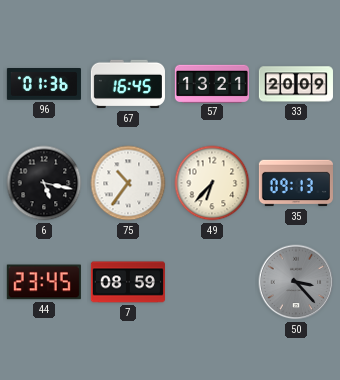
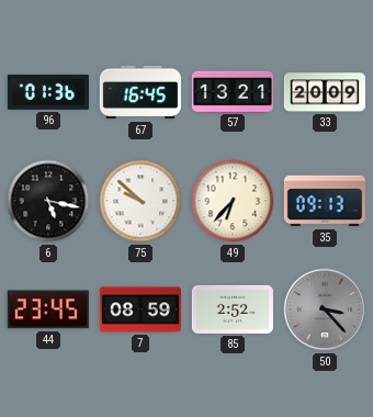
75: 10:36 -> 9:52
85: none -> 2:52
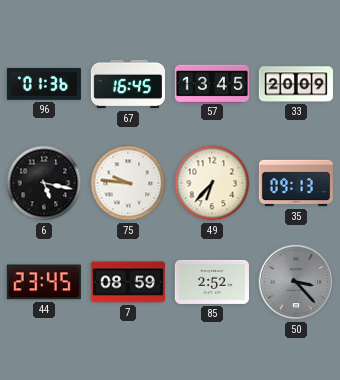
57: 13:21 -> 13:45
75: 9:52 -> 9:46
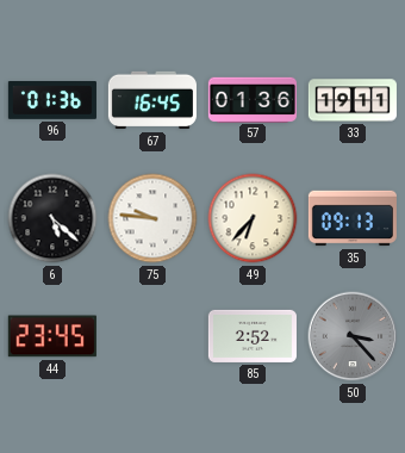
57: 13:45 -> 01:36
33: 20:09 -> 19:11
6: 5:17 -> 5:22
7: 08:59 -> none
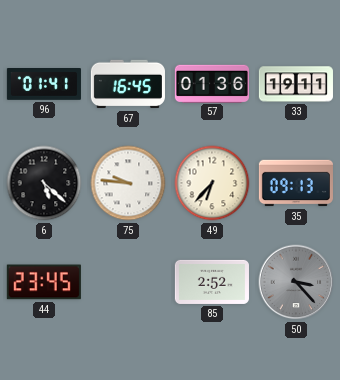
96: 01:36 -> 01:41
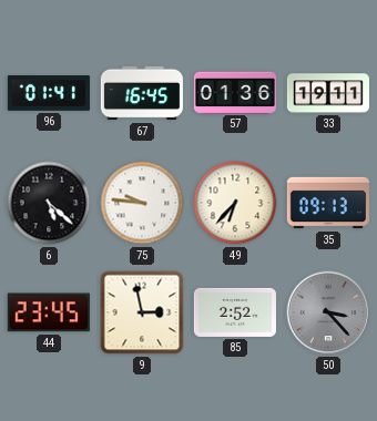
9: none -> 2:58
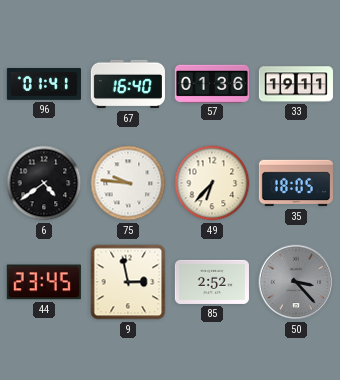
67: 16:45 -> 16:40
6: 5:22 -> 4:39
35: 09:13 -> 18:05
